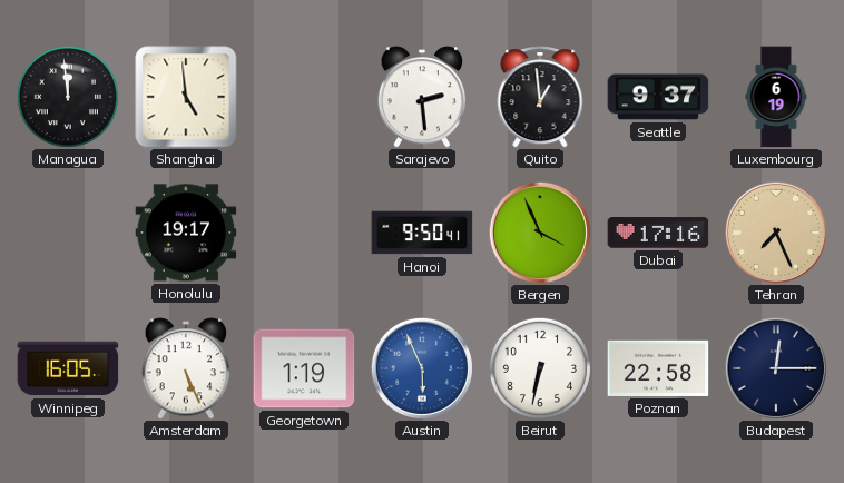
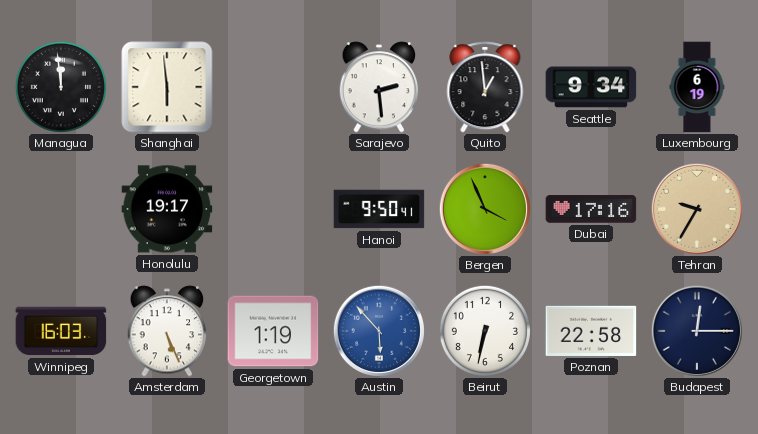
Shanghai: 4:59 -> 5:59
Seattle: 9:37 -> 9:34
Tehran: 7:26 -> 9:35
Winnipeg: 16:05 -> 16:03
Austin: 5:56 -> 5:53
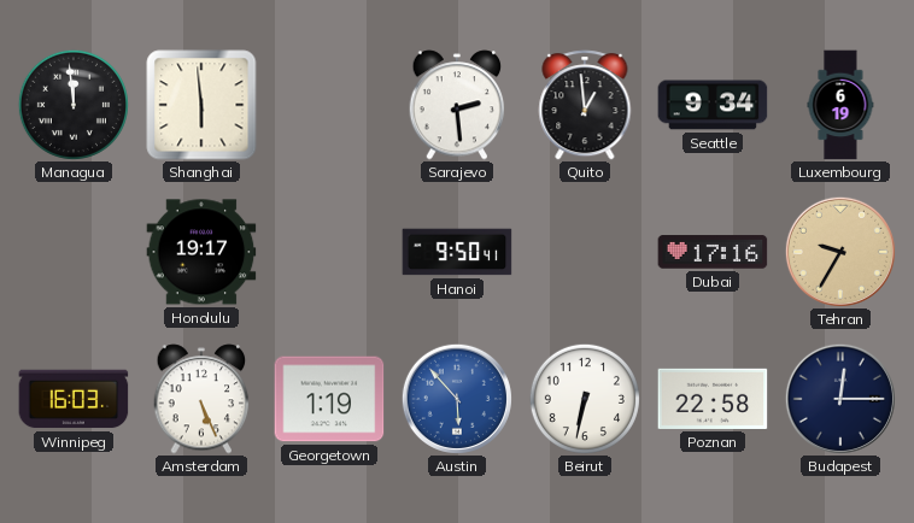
Bergen: 3:56 -> none
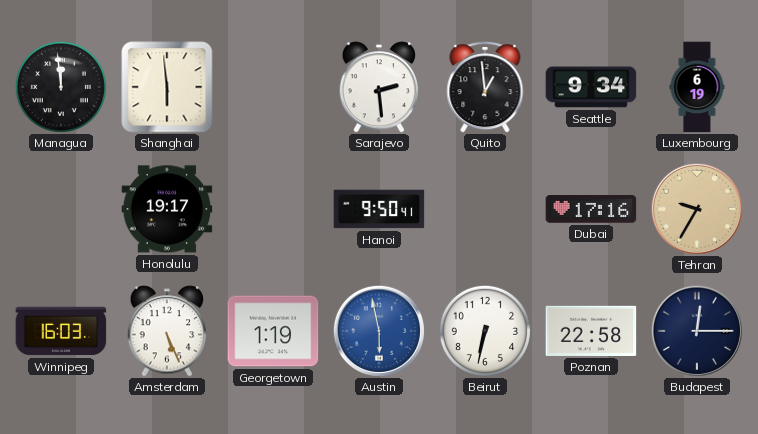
Austin: 5:53 -> 5:58
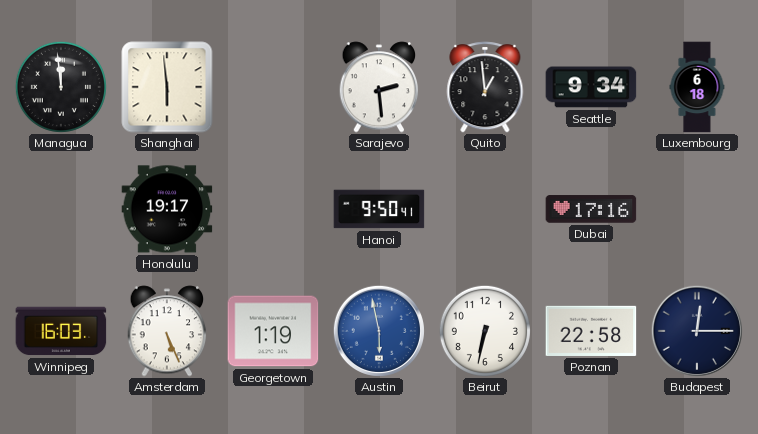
Luxembourg: 6:19 -> 6:18
Tehran: 9:35 -> none
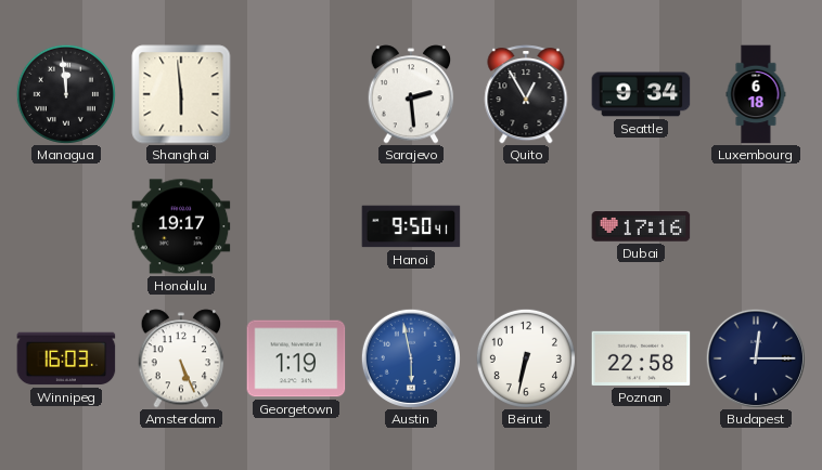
Quito: 12:59 -> 12:55
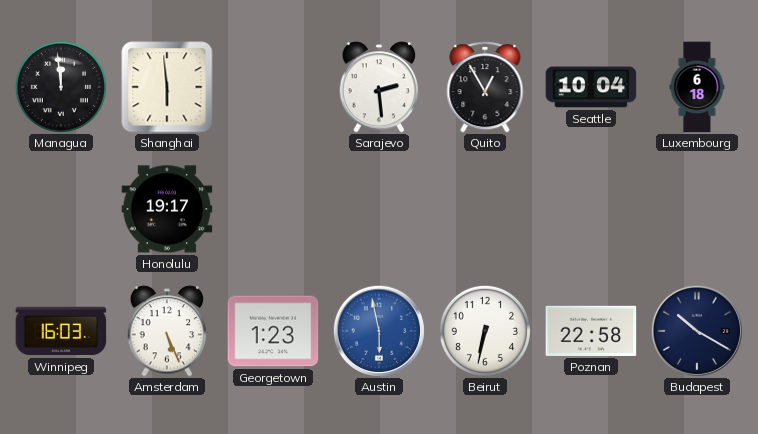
Seattle: 9:34 -> 10:04
Hanoi: 9:50 -> none
Dubai: 17:16 -> none
Georgetown: 1:19 -> 1:23
Budapest: 12:15 -> 10:20
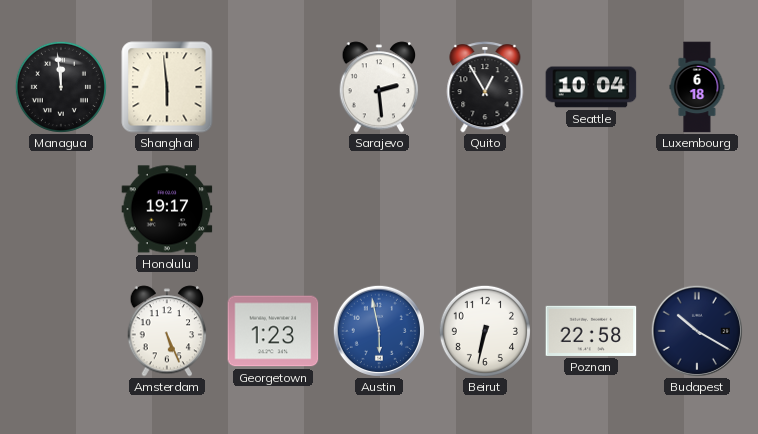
Winnipeg: 16:03 -> none
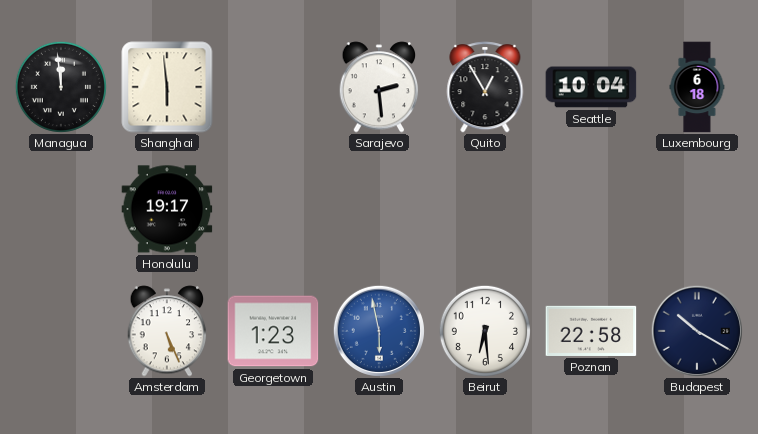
Beirut: 6:32 -> 6:29
